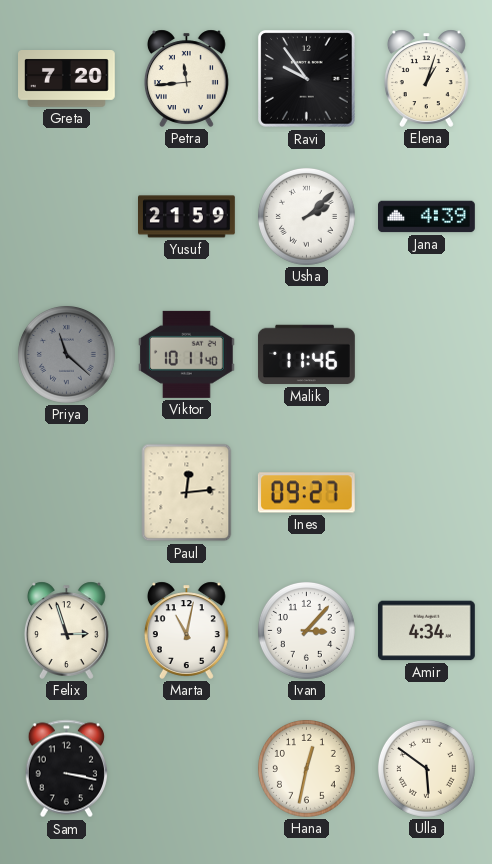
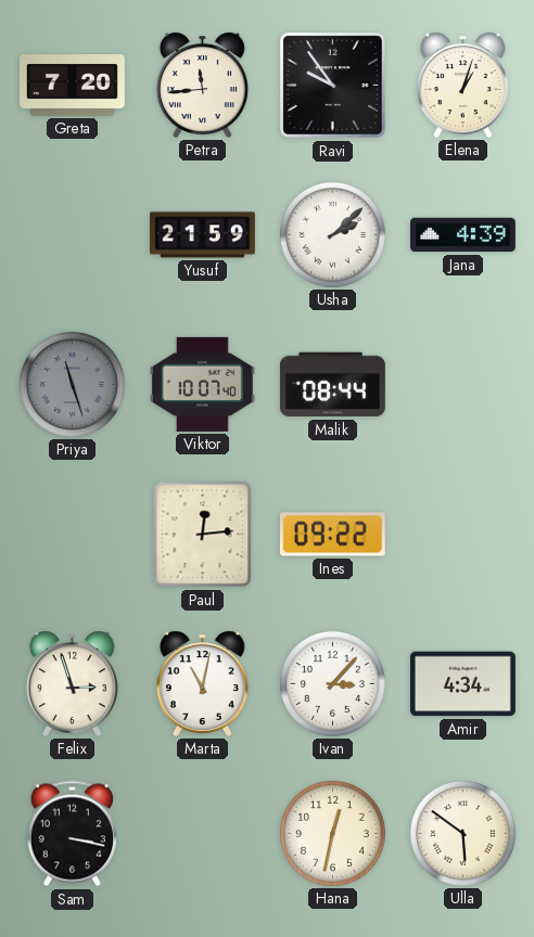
Priya: 11:22 -> 11:27
Viktor: 10:11 -> 10:07
Malik: 11:46 -> 08:44
Ines: 09:27 -> 09:22
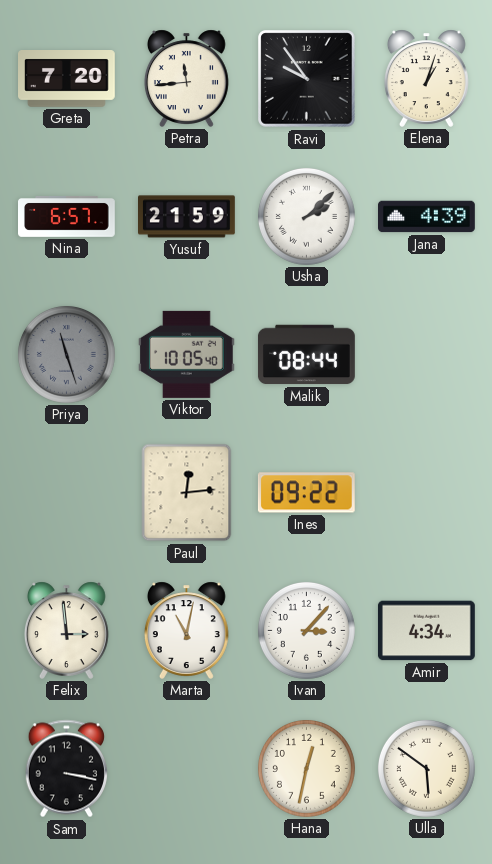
Nina: none -> 6:57
Viktor: 10:07 -> 10:05
Felix: 2:57 -> 2:59
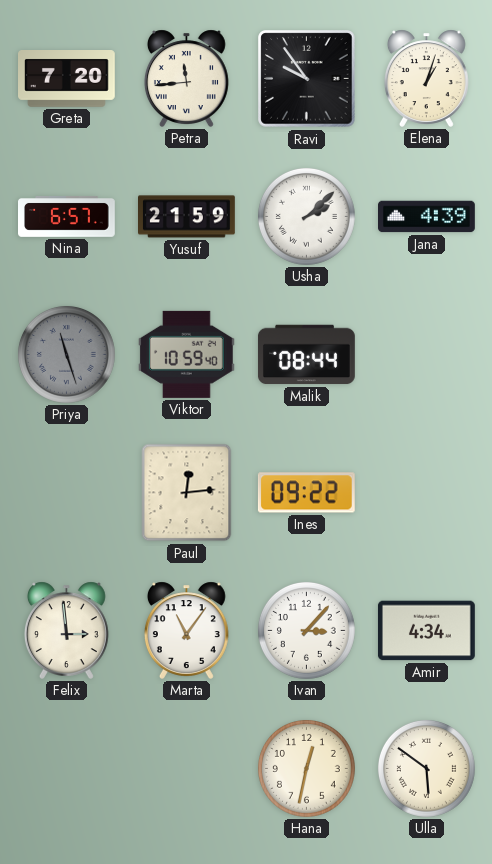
Viktor: 10:05 -> 10:59
Marta: 11:02 -> 11:06
Sam: 3:17 -> none
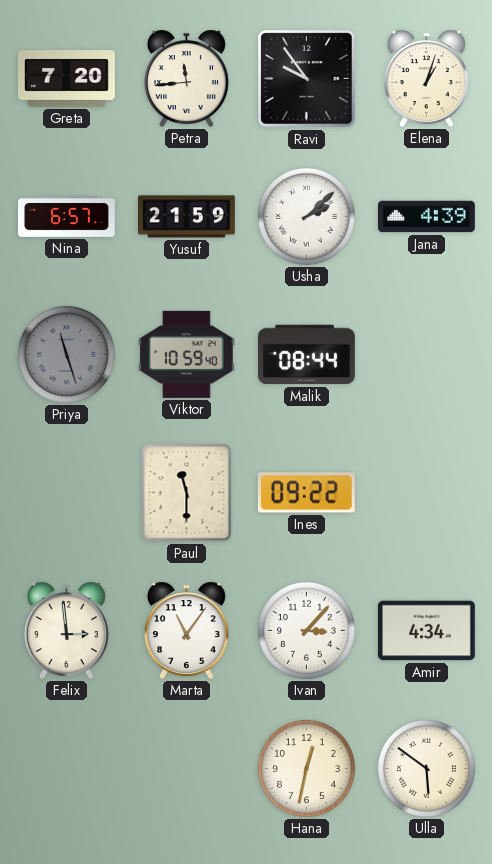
Paul: 12:14 -> 11:30
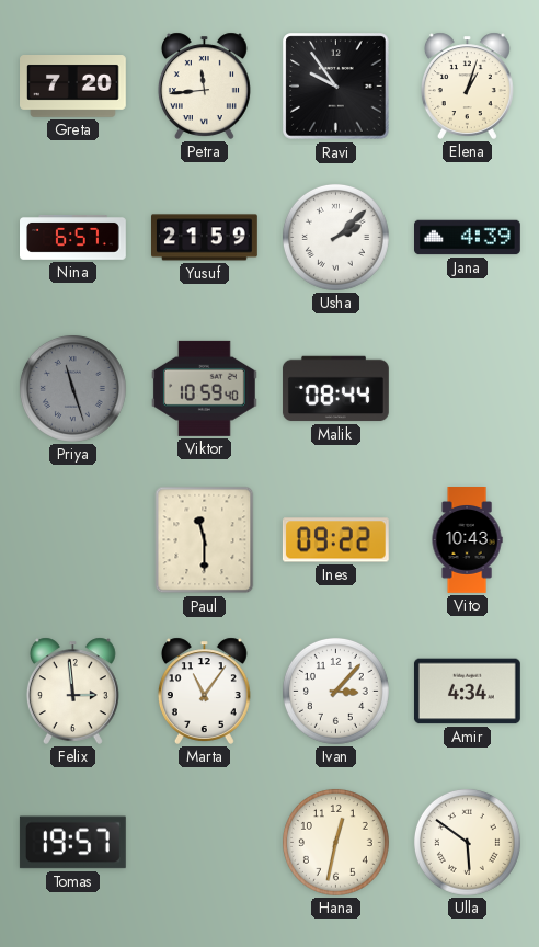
Vito: none -> 10:43
Tomas: none -> 19:57
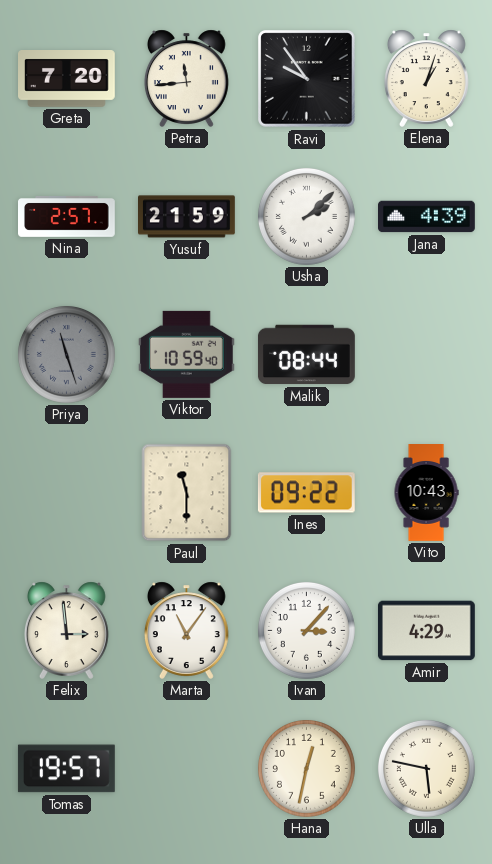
Nina: 6:57 -> 2:57
Amir: 4:34 -> 4:29
Ulla: 5:51 -> 5:47
